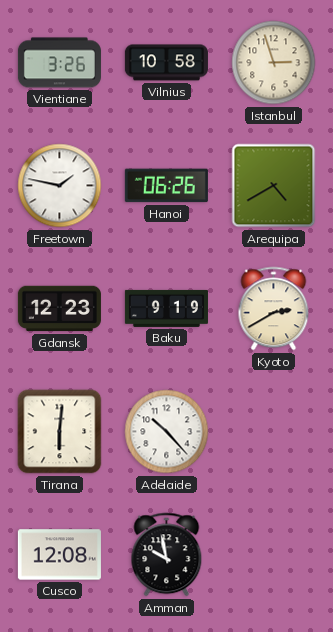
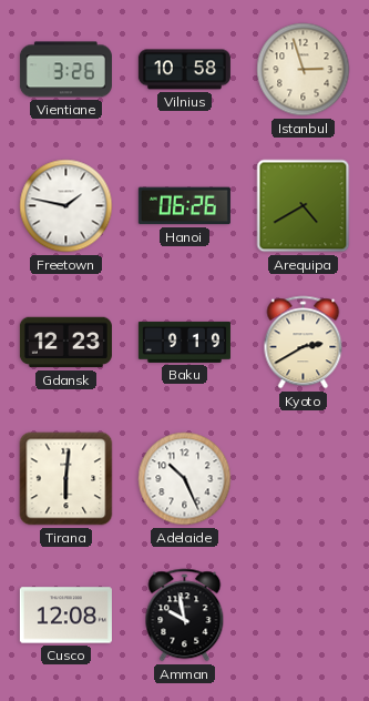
Adelaide: 10:23 -> 10:26
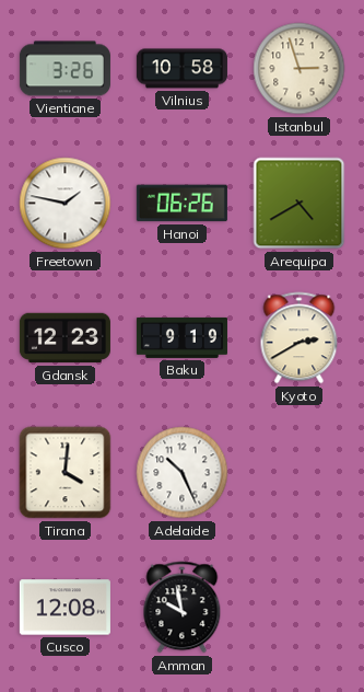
Tirana: 6:01 -> 4:01
